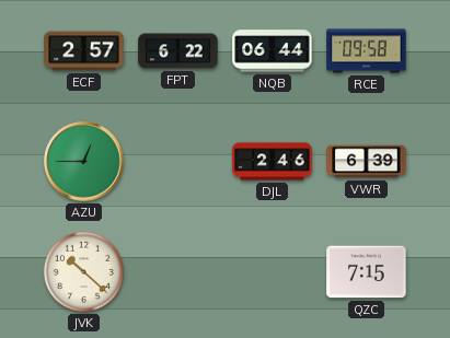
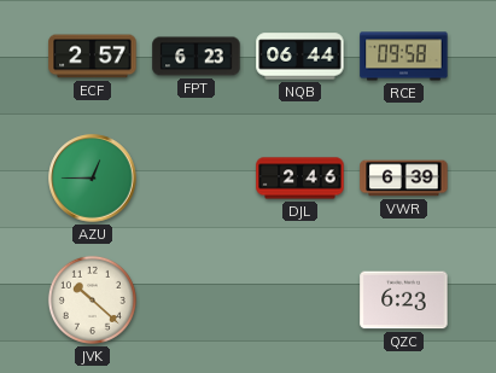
FPT: 6:22 -> 6:23
QZC: 7:15 -> 6:23
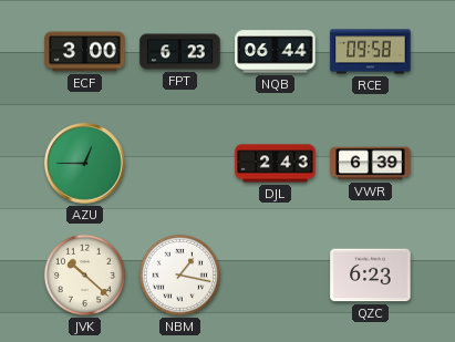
ECF: 2:57 -> 3:00
DJL: 2:46 -> 2:43
NBM: none -> 1:17
